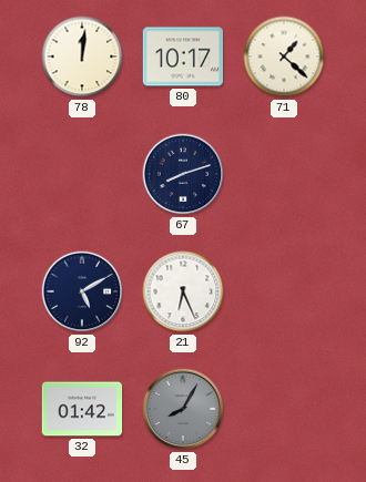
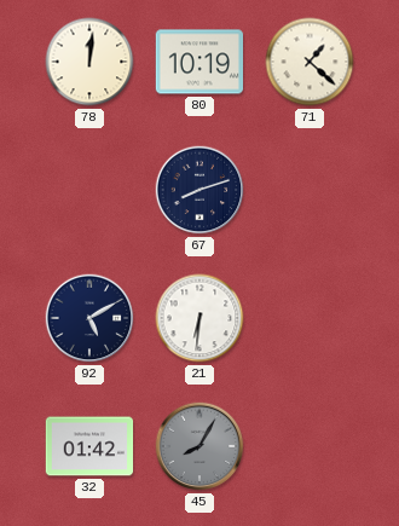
80: 10:17 -> 10:19
21: 6:26 -> 6:31
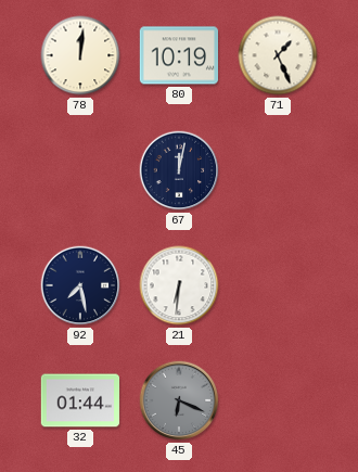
71: 1:22 -> 1:26
67: 8:12 -> 12:02
92: 5:10 -> 7:28
32: 01:42 -> 01:44
45: 8:05 -> 6:19
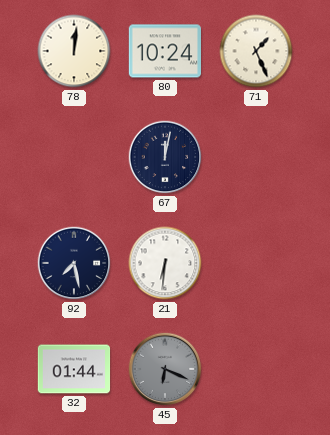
80: 10:19 -> 10:24
